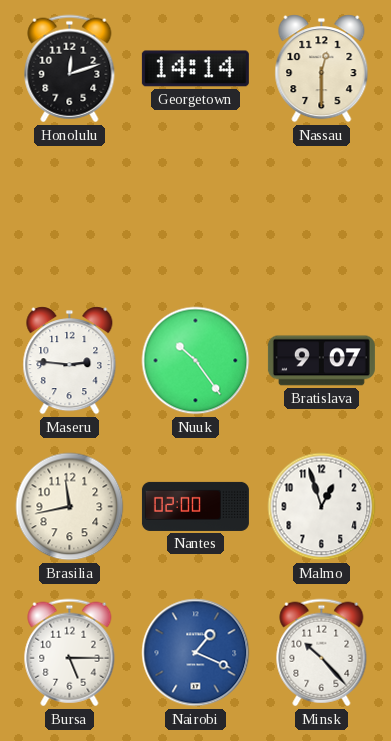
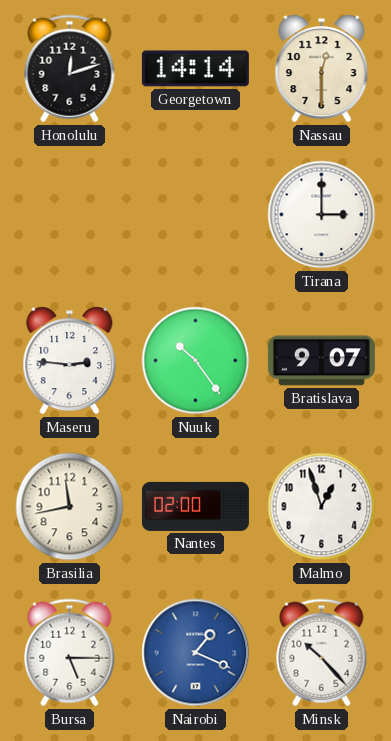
Tirana: none -> 3:00
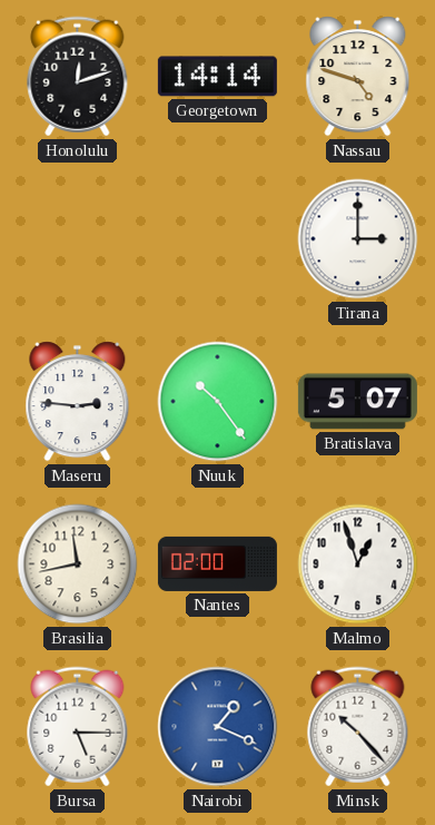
Nassau: 12:30 -> 4:48
Bratislava: 9:07 -> 5:07
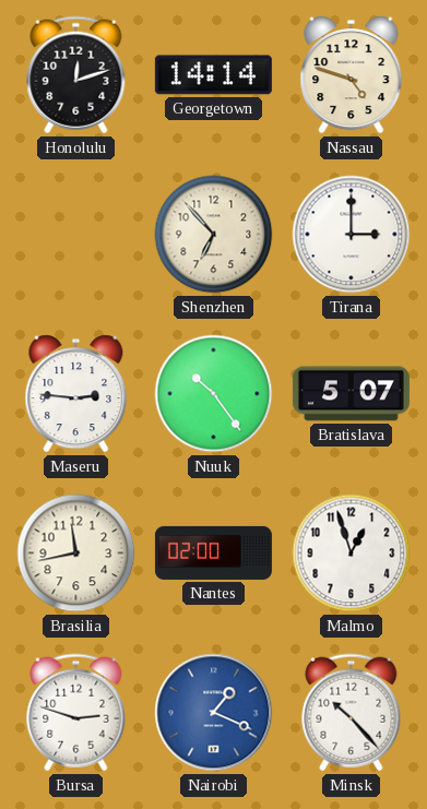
Shenzhen: none -> 6:53
Bursa: 5:15 -> 2:48
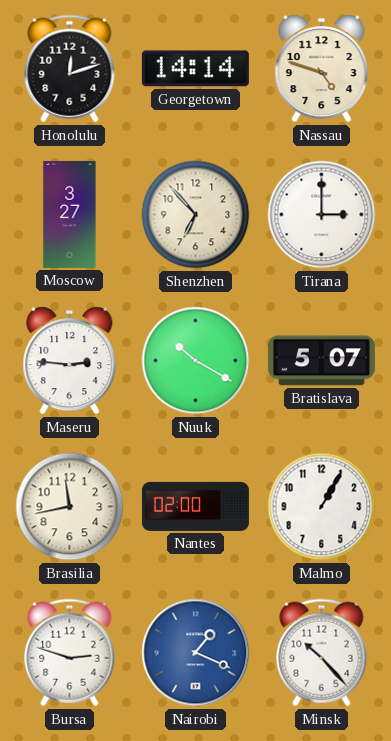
Moscow: none -> 3:27
Nuuk: 10:24 -> 10:20
Malmo: 12:57 -> 1:05
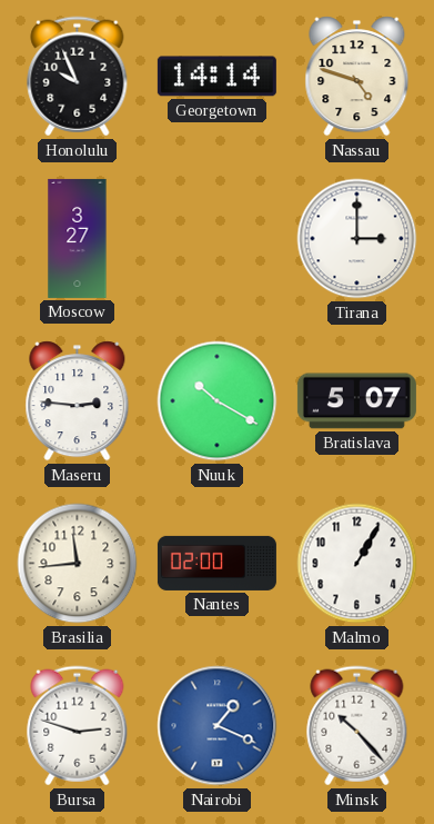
Honolulu: 12:12 -> 9:56
Shenzhen: 6:53 -> none
Brasilia: 11:43 -> 11:44
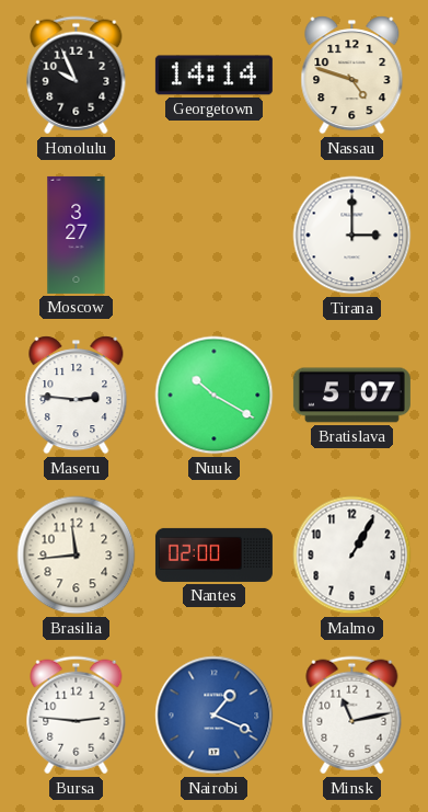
Bursa: 2:48 -> 2:46
Minsk: 10:23 -> 11:13
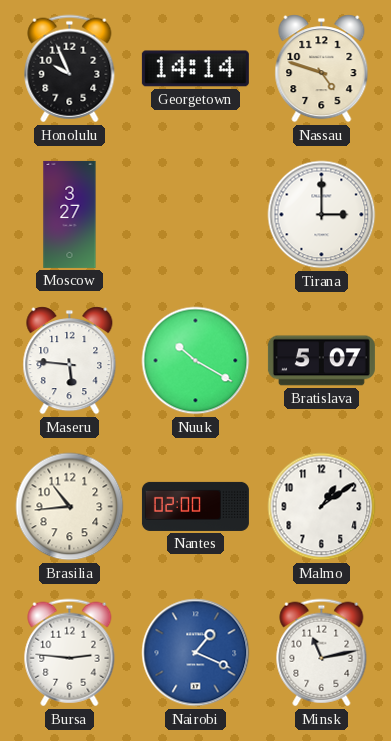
Maseru: 2:46 -> 5:46
Brasilia: 11:44 -> 10:44
Malmo: 1:05 -> 1:09
